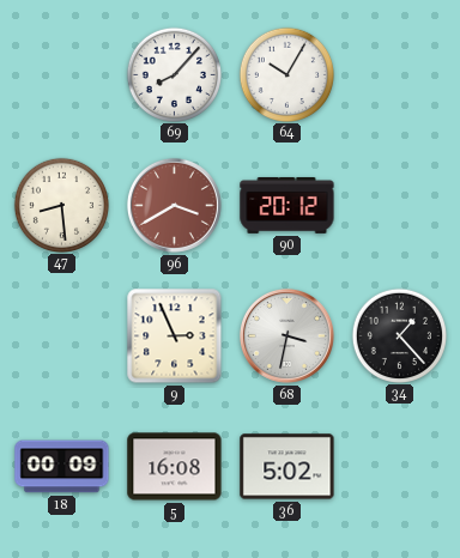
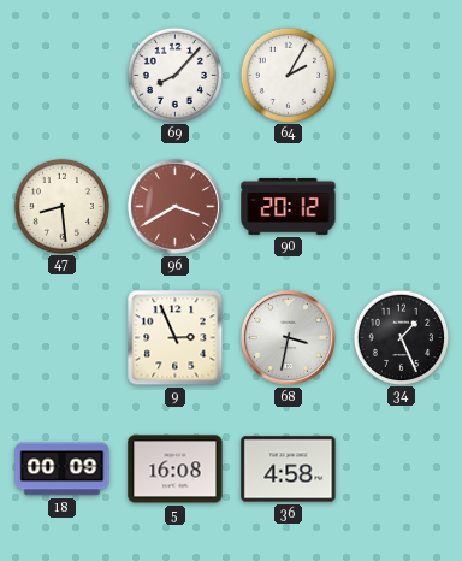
64: 10:05 -> 2:05
34: 1:23 -> 1:26
36: 5:02 -> 4:58
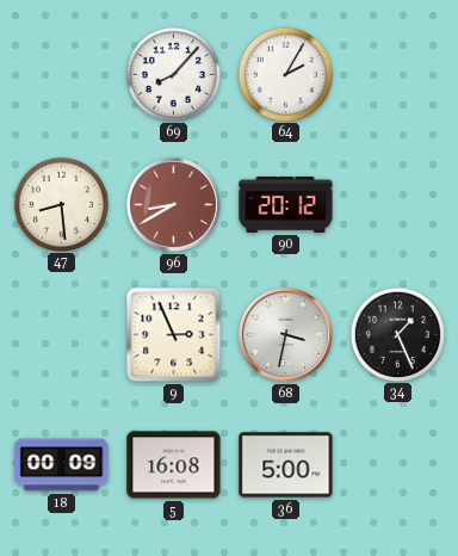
96: 3:40 -> 8:40
36: 4:58 -> 5:00
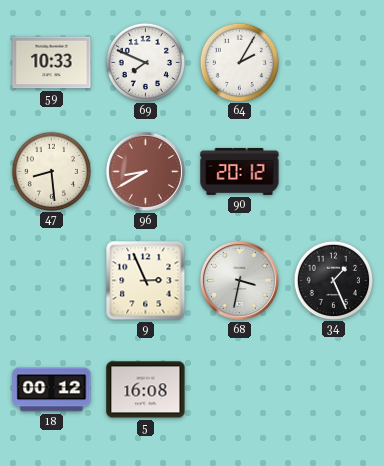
59: none -> 10:33
69: 8:07 -> 7:49
18: 00:09 -> 00:12
36: 5:00 -> none
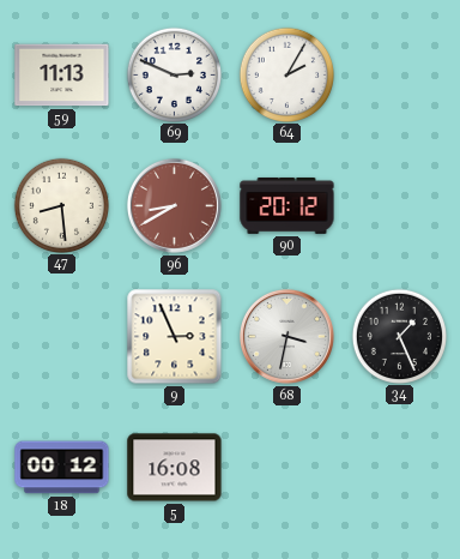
59: 10:33 -> 11:13
69: 7:49 -> 2:49
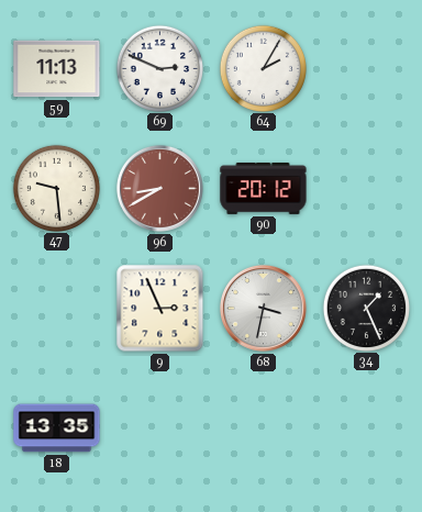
47: 8:29 -> 9:29
18: 00:12 -> 13:35
5: 16:08 -> none
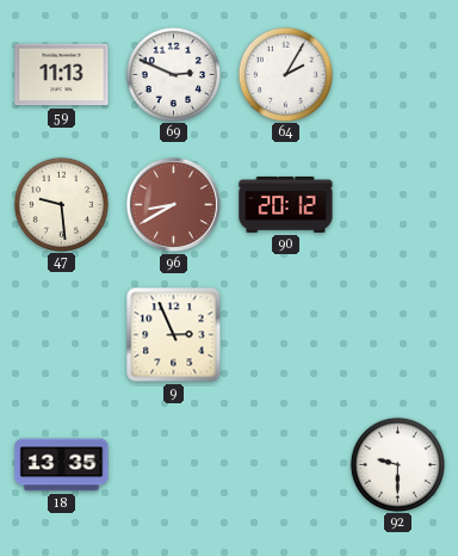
68: 3:32 -> none
34: 1:26 -> none
92: none -> 9:30
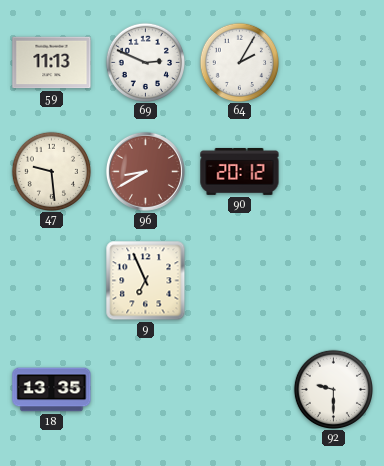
9: 2:56 -> 6:56
